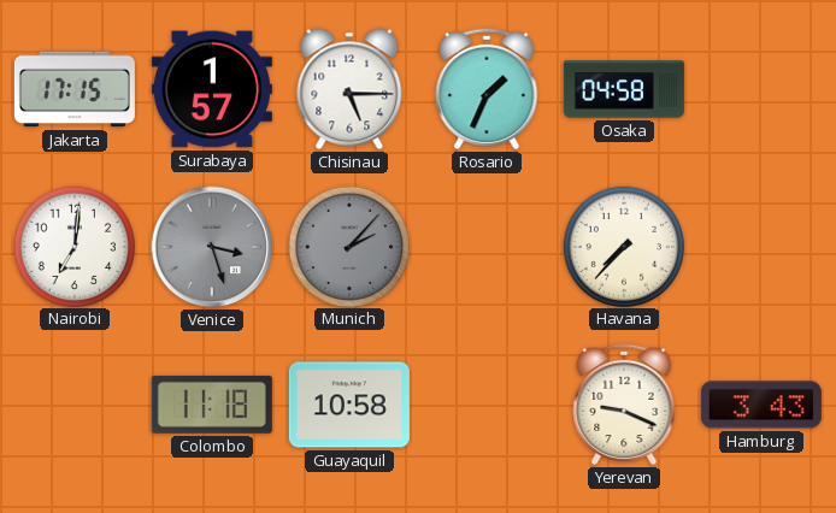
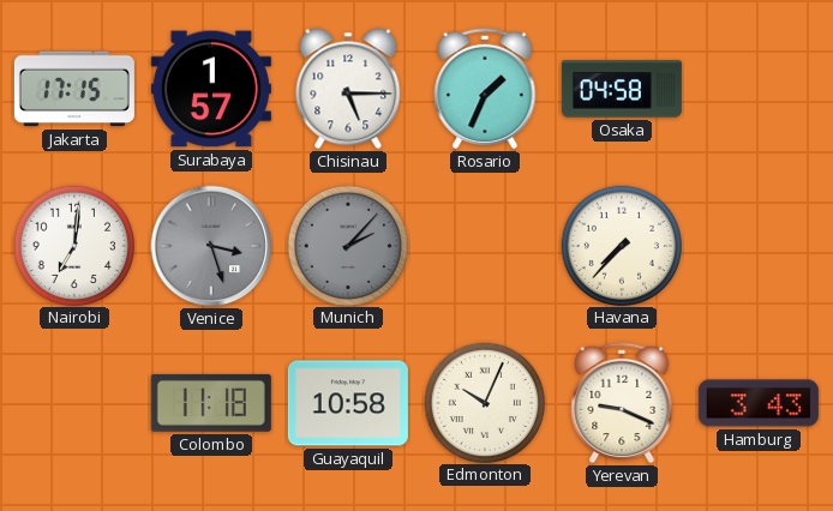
Edmonton: none -> 10:04
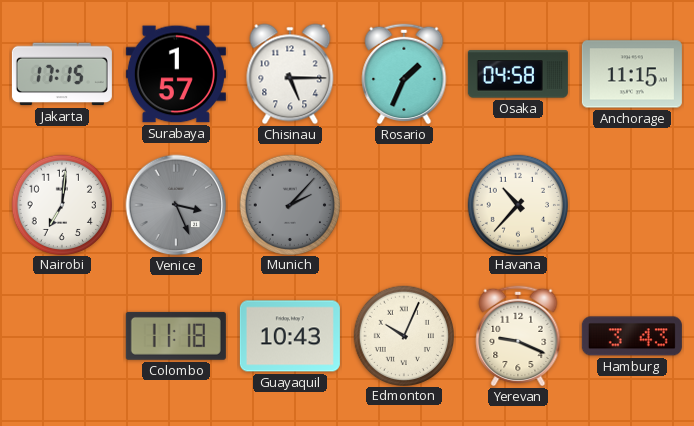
Anchorage: none -> 11:15
Venice: 3:27 -> 3:26
Havana: 7:37 -> 10:37
Guayaquil: 10:58 -> 10:43
